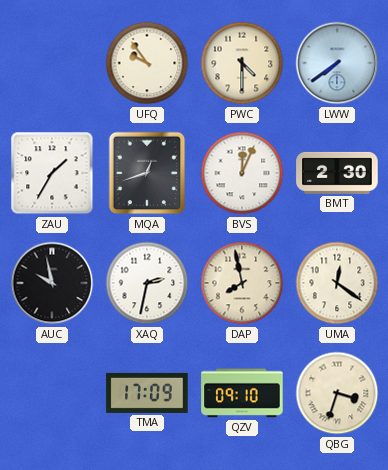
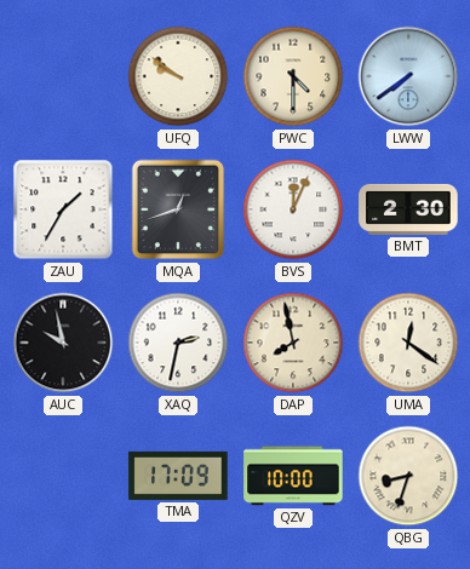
UFQ: 9:54 -> 9:51
QZV: 09:10 -> 10:00
QBG: 3:33 -> 8:33
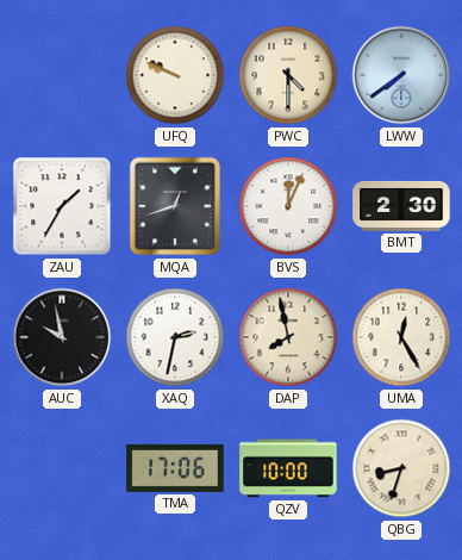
UFQ: 9:51 -> 9:49
UMA: 12:21 -> 12:25
TMA: 17:09 -> 17:06
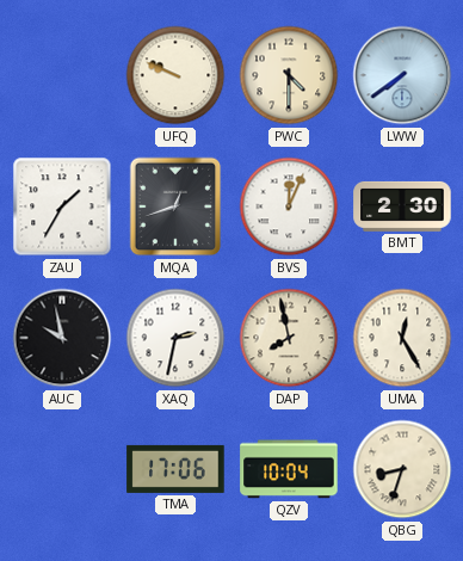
QZV: 10:00 -> 10:04
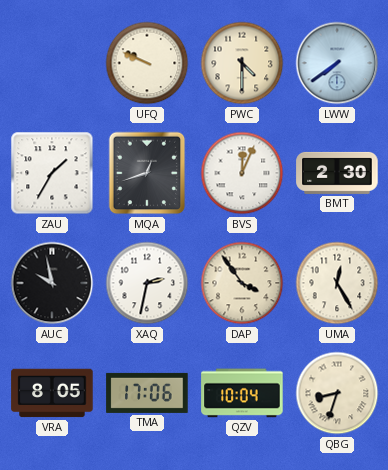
DAP: 7:58 -> 3:54
VRA: none -> 8:05
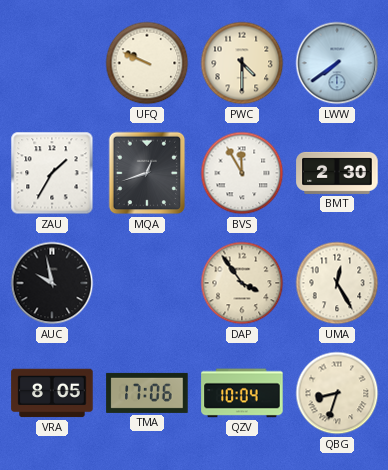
BVS: 12:04 -> 11:55
XAQ: 2:32 -> none
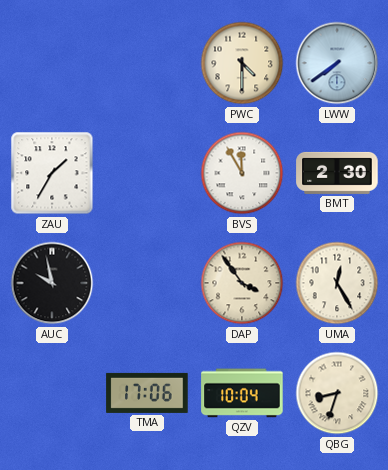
UFQ: 9:49 -> none
MQA: 12:42 -> none
VRA: 8:05 -> none
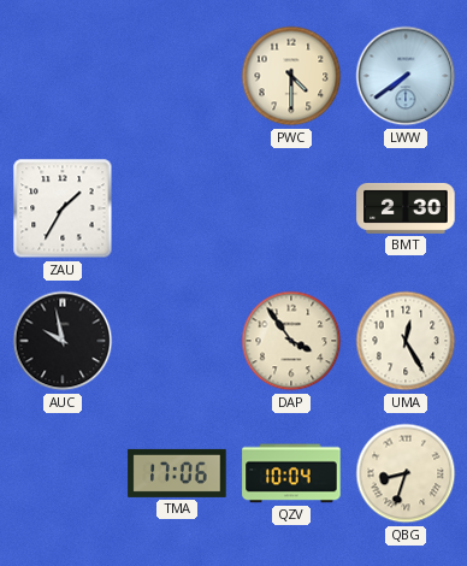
BVS: 11:55 -> none
